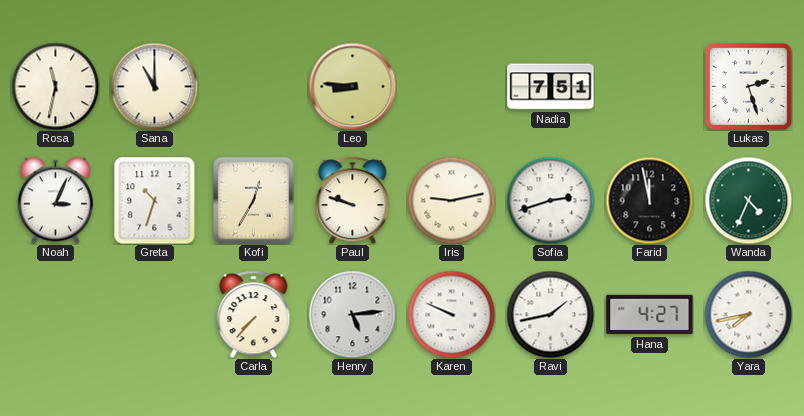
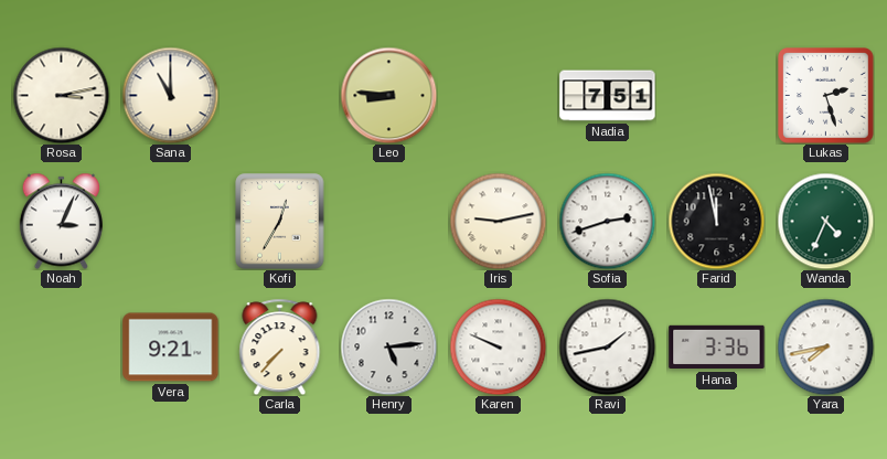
Rosa: 11:32 -> 3:13
Greta: 10:33 -> none
Paul: 9:48 -> none
Vera: none -> 9:21
Hana: 4:27 -> 3:36
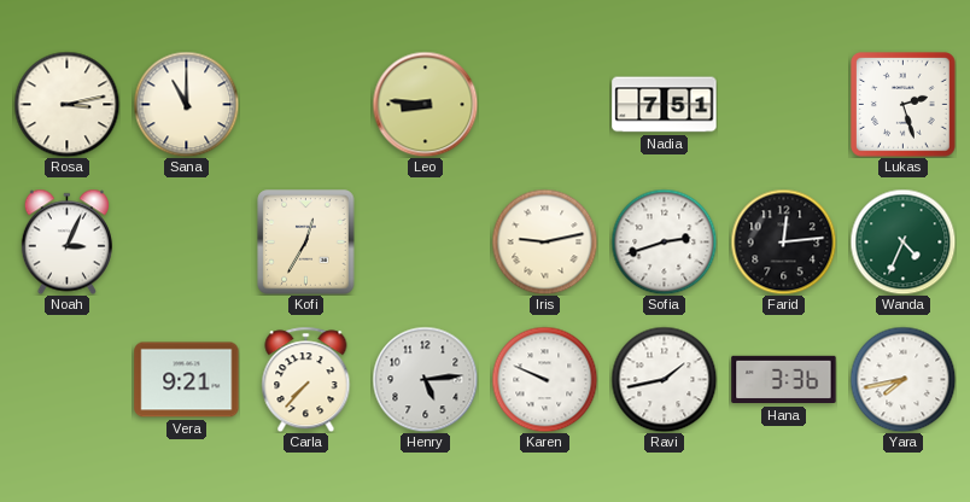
Farid: 11:58 -> 12:14
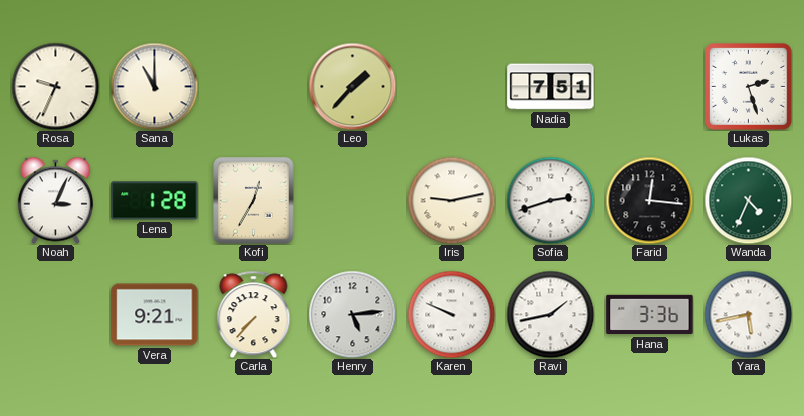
Rosa: 3:13 -> 9:34
Leo: 8:46 -> 1:37
Lena: none -> 1:28
Farid: 12:14 -> 12:16
Yara: 7:43 -> 5:43
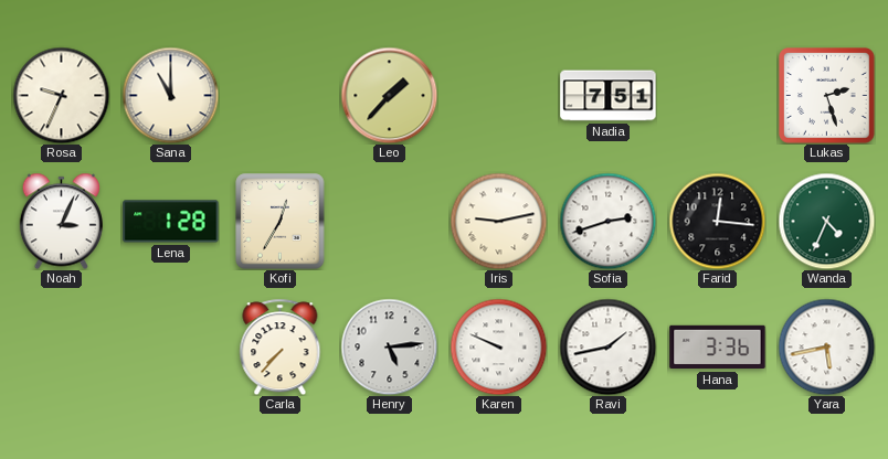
Vera: 9:21 -> none
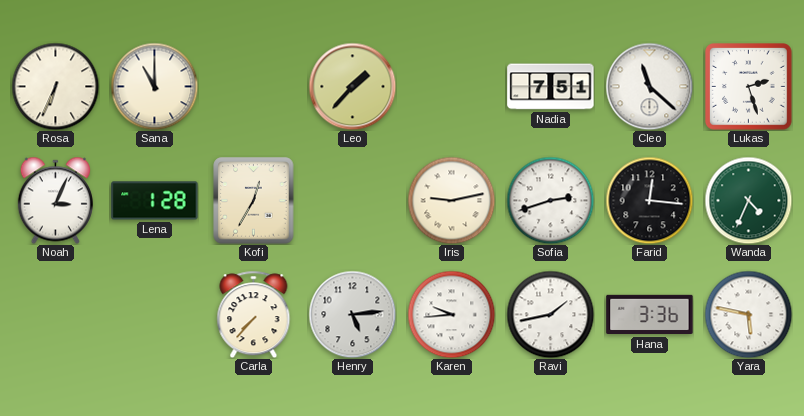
Rosa: 9:34 -> 6:34
Cleo: none -> 11:22
Karen: 9:49 -> 9:44
Yara: 5:43 -> 5:47
